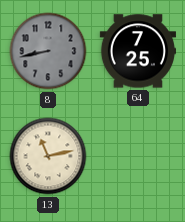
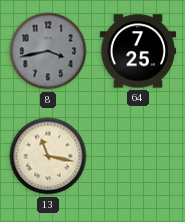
8: 8:43 -> 3:43
13: 11:13 -> 11:17
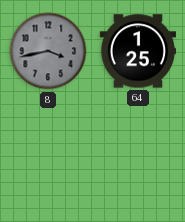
64: 7:25 -> 1:25
13: 11:17 -> none
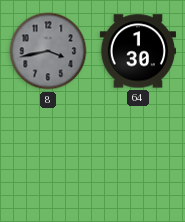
64: 1:25 -> 1:30
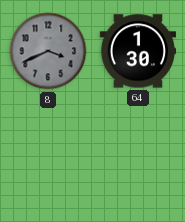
8: 3:43 -> 3:41
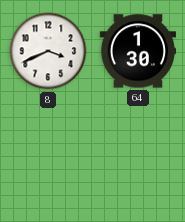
8 dial: grey -> white
